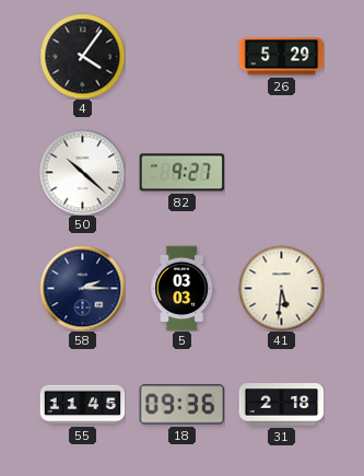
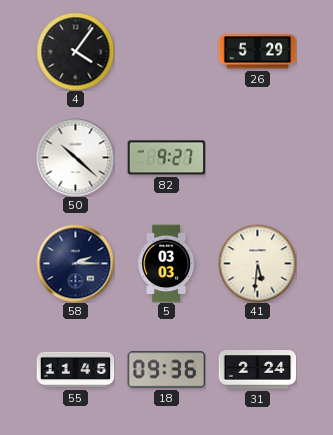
31: 2:18 -> 2:24
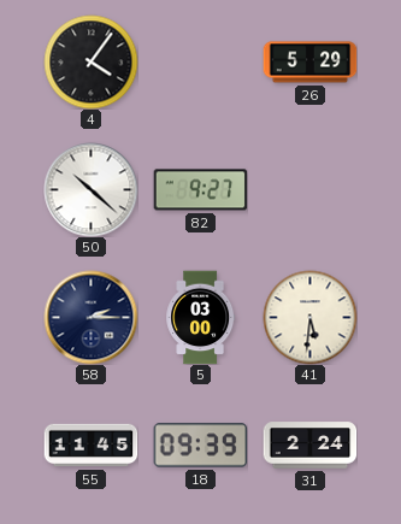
5: 03:03 -> 03:00
18: 09:36 -> 09:39
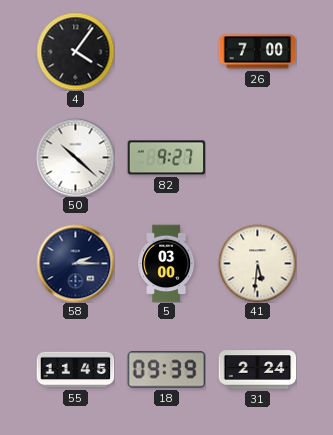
26: 5:29 -> 7:00
